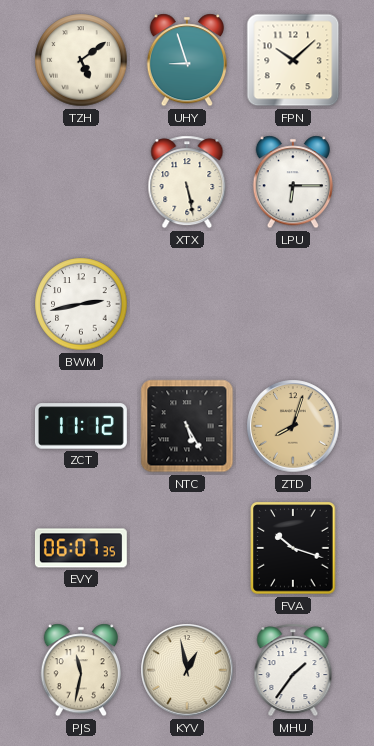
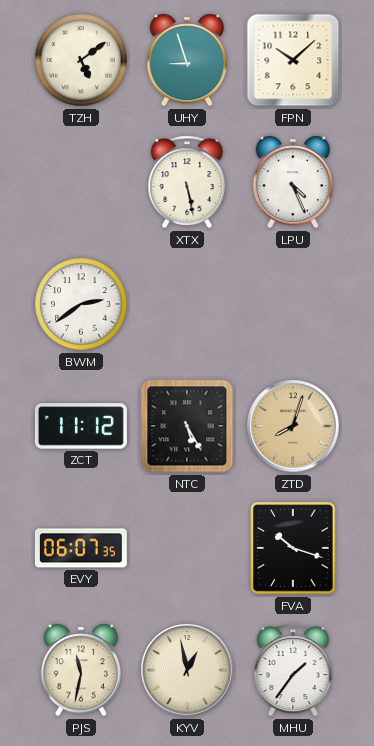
LPU: 6:15 -> 4:26
BWM: 2:43 -> 2:39
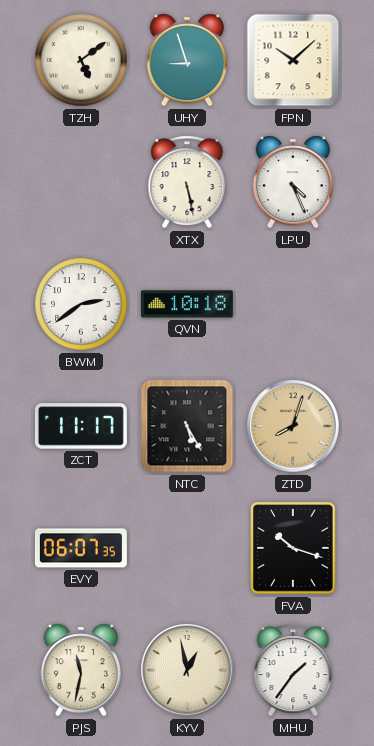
QVN: none -> 10:18
ZCT: 11:12 -> 11:17
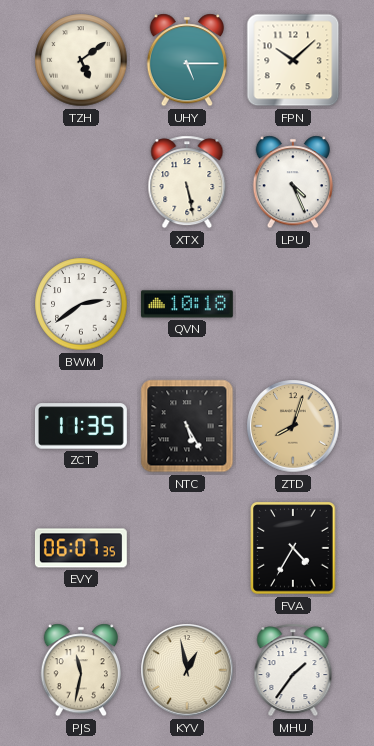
UHY: 8:57 -> 5:15
ZCT: 11:17 -> 11:35
FVA: 10:18 -> 4:35
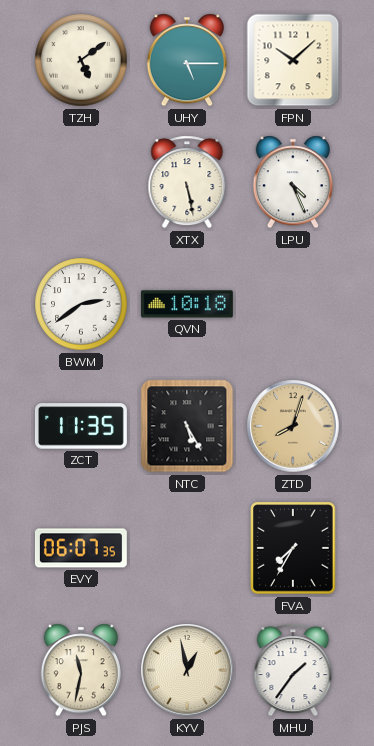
FVA: 4:35 -> 7:35
